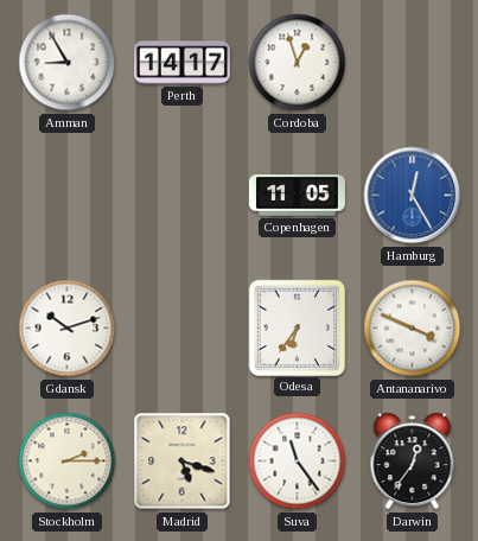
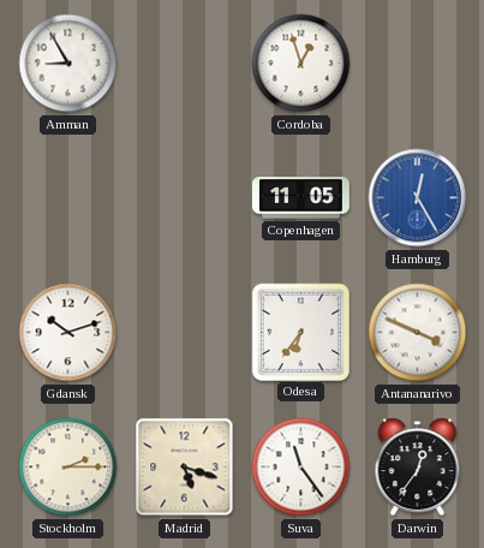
Perth: 14:17 -> none
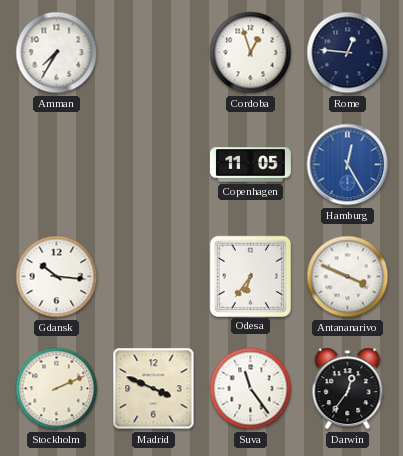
Amman: 8:55 -> 7:35
Rome: none -> 12:46
Gdansk: 10:12 -> 10:16
Stockholm: 2:15 -> 2:11
Madrid: 5:18 -> 3:49
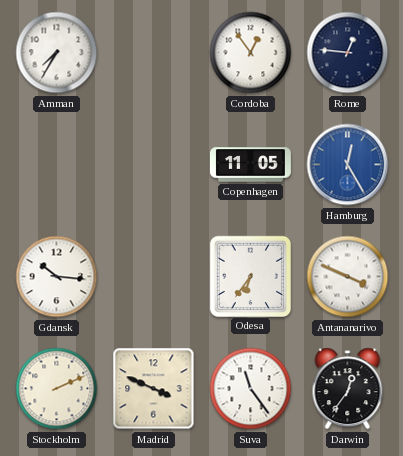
Cordoba: 12:57 -> 12:54
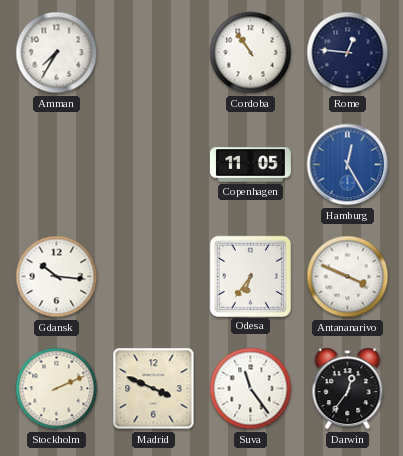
Cordoba: 12:54 -> 10:54
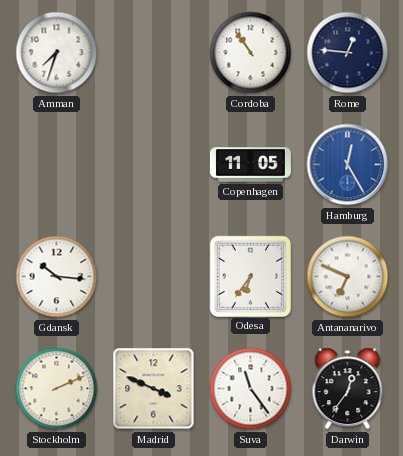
Amman: 7:35 -> 7:33
Antananarivo: 3:49 -> 6:49
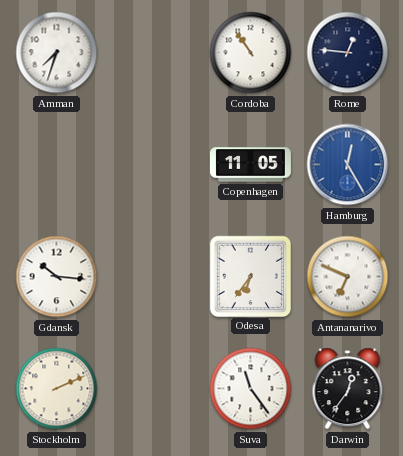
Madrid: 3:49 -> none
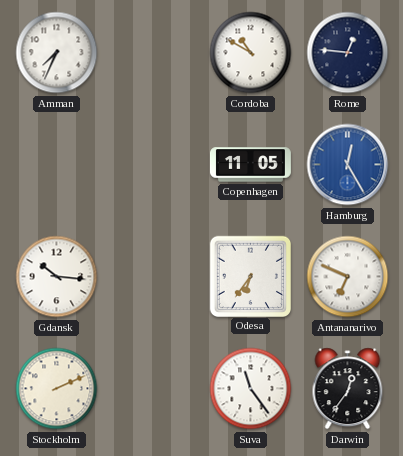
Amman: 7:33 -> 7:34
Cordoba: 10:54 -> 10:50
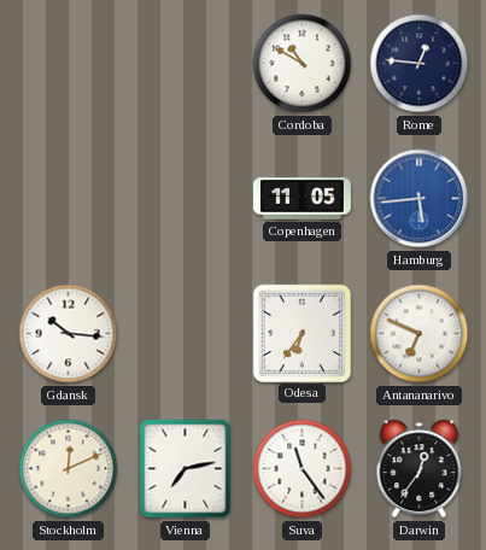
Amman: 7:34 -> none
Hamburg: 12:25 -> 5:44
Stockholm: 2:11 -> 12:11
Vienna: none -> 7:13
